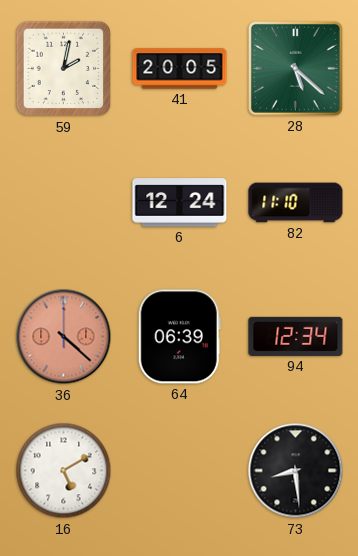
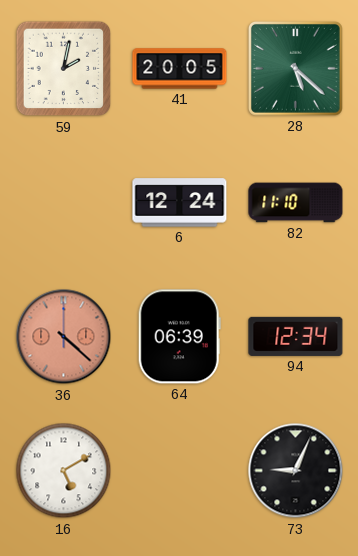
73: 8:29 -> 9:04
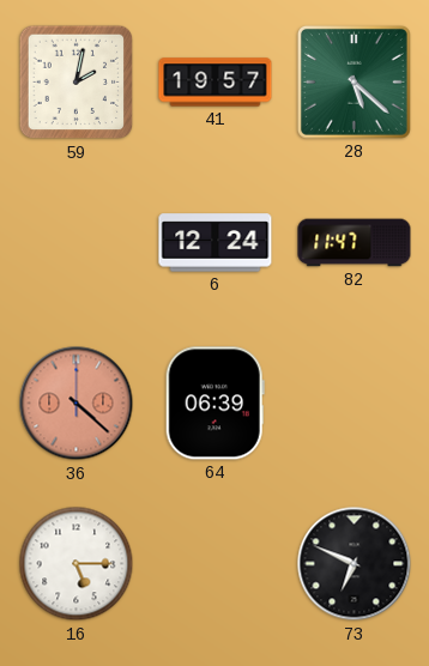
41: 20:05 -> 19:57
82: 11:10 -> 11:47
94: 12:34 -> none
16: 5:10 -> 5:15
73: 9:04 -> 6:49
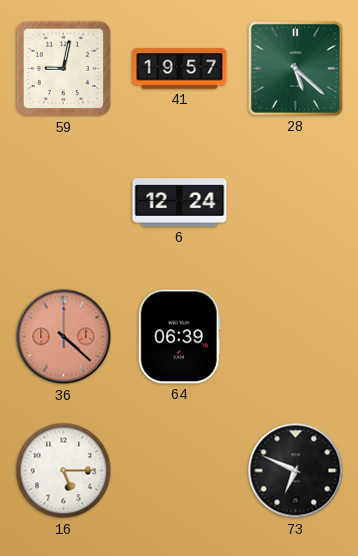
59: 2:02 -> 9:02
82: 11:47 -> none
